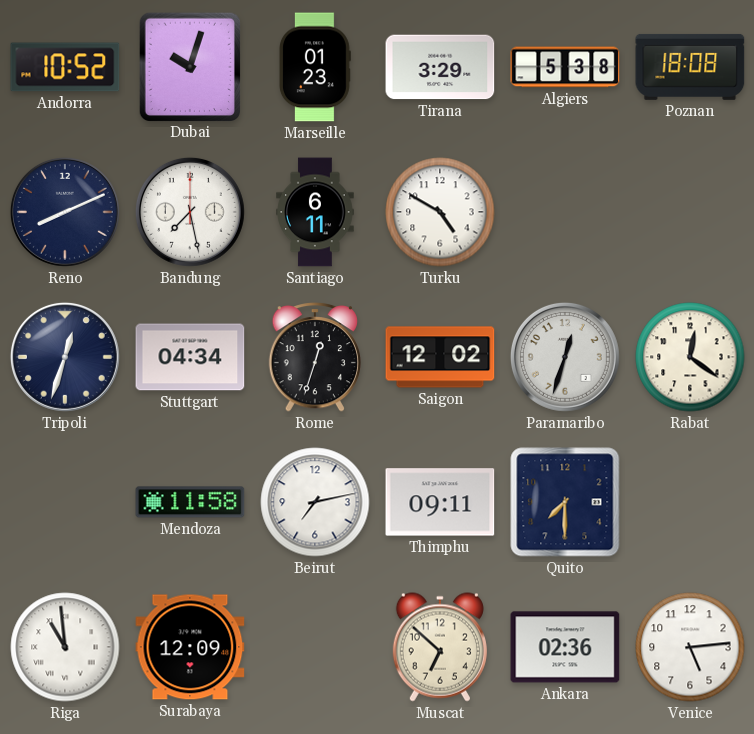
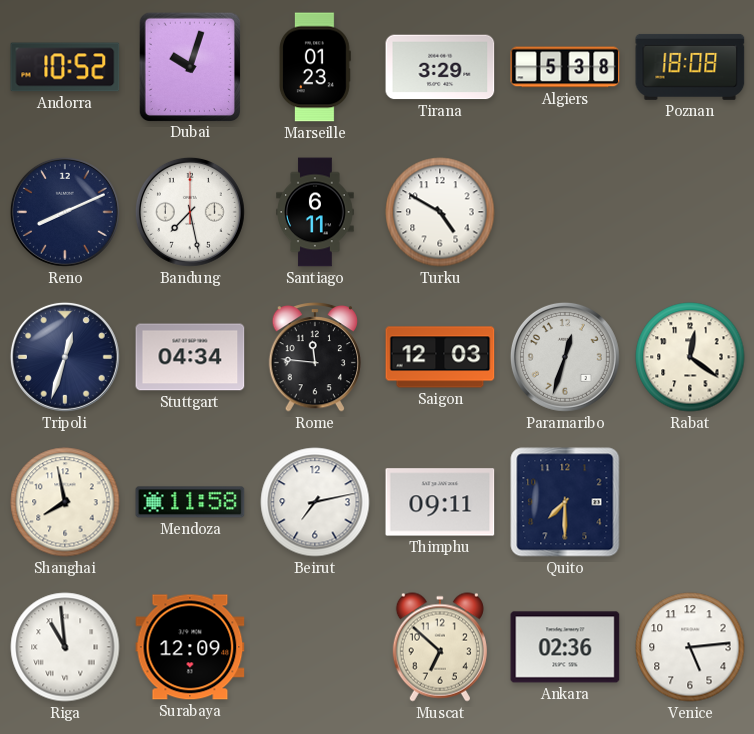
Rome: 12:33 -> 11:46
Saigon: 12:02 -> 12:03
Shanghai: none -> 7:58
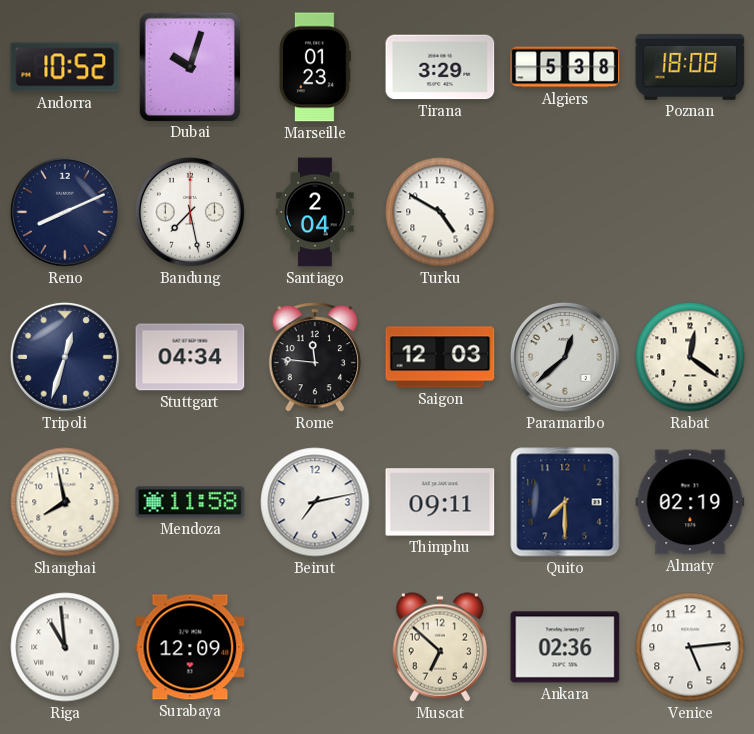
Santiago: 6:11 -> 2:04
Paramaribo: 12:33 -> 12:38
Almaty: none -> 02:19
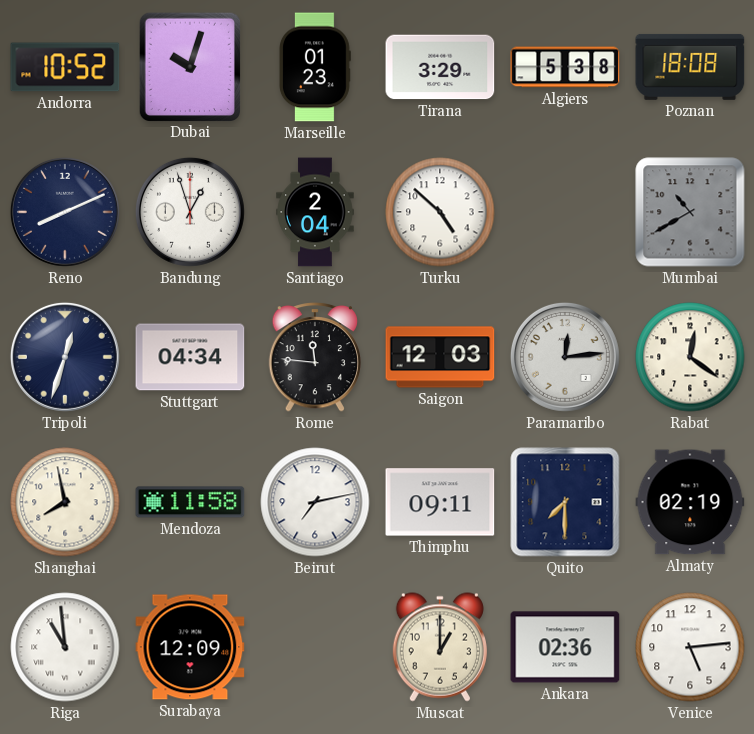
Bandung: 7:28 -> 12:57
Turku: 4:50 -> 4:52
Mumbai: none -> 10:40
Paramaribo: 12:38 -> 12:14
Muscat: 6:52 -> 1:00
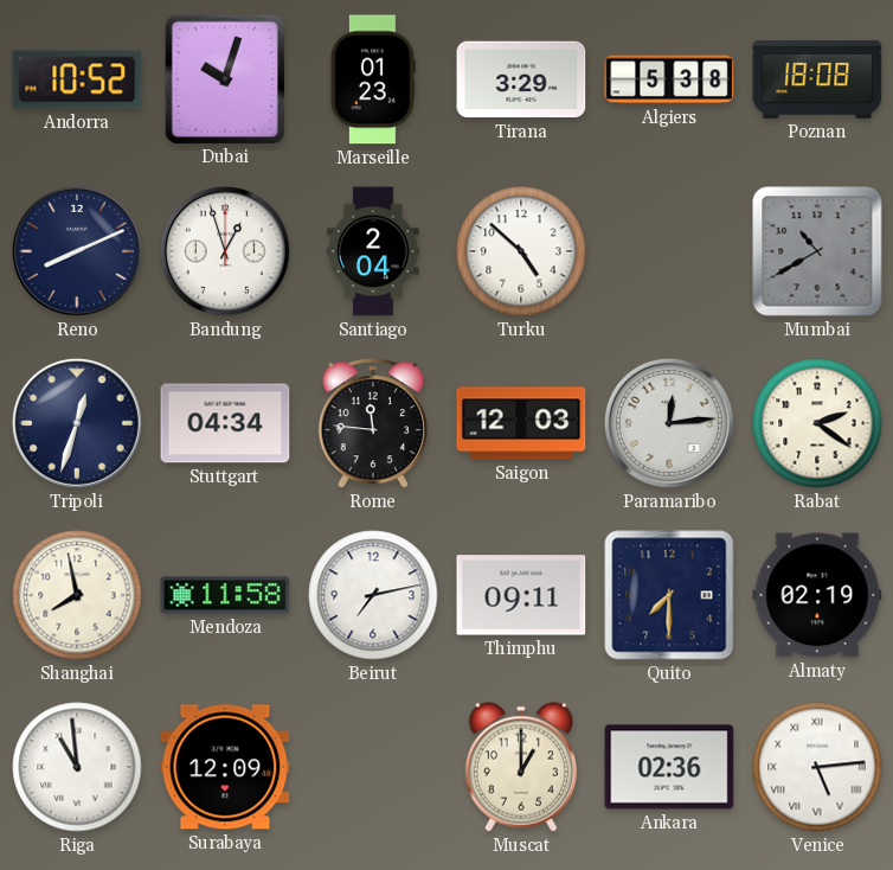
Rabat: 12:21 -> 2:21
Venice numerals: Arabic -> Roman
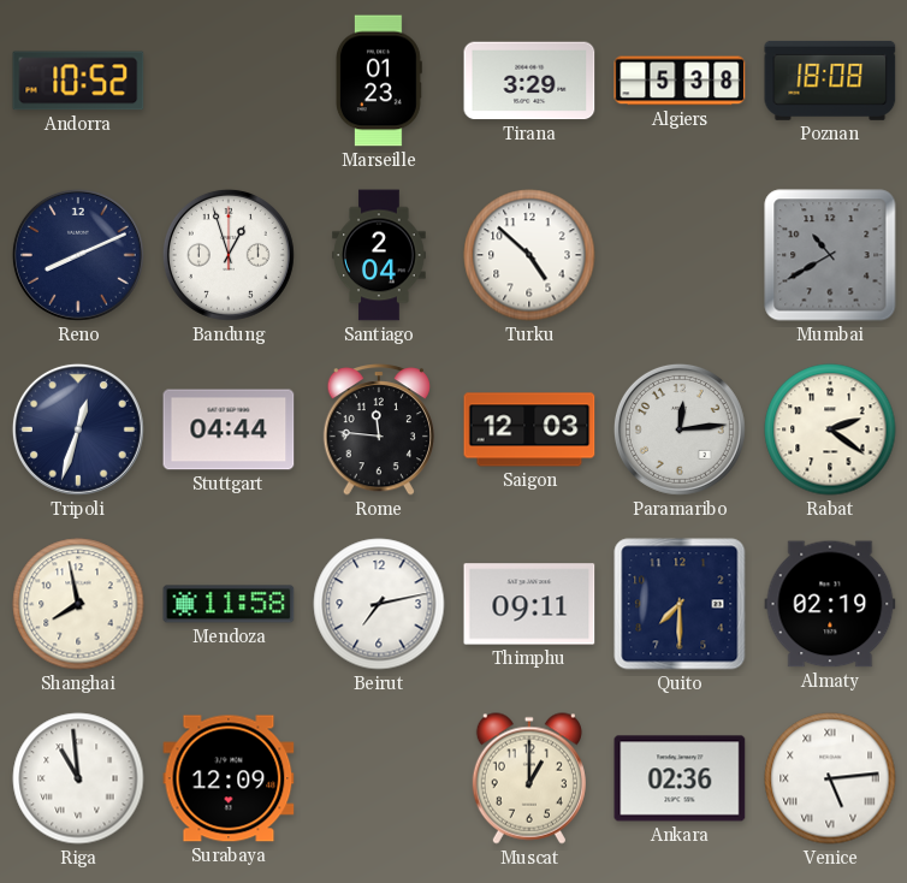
Dubai: 10:03 -> none
Stuttgart: 04:34 -> 04:44
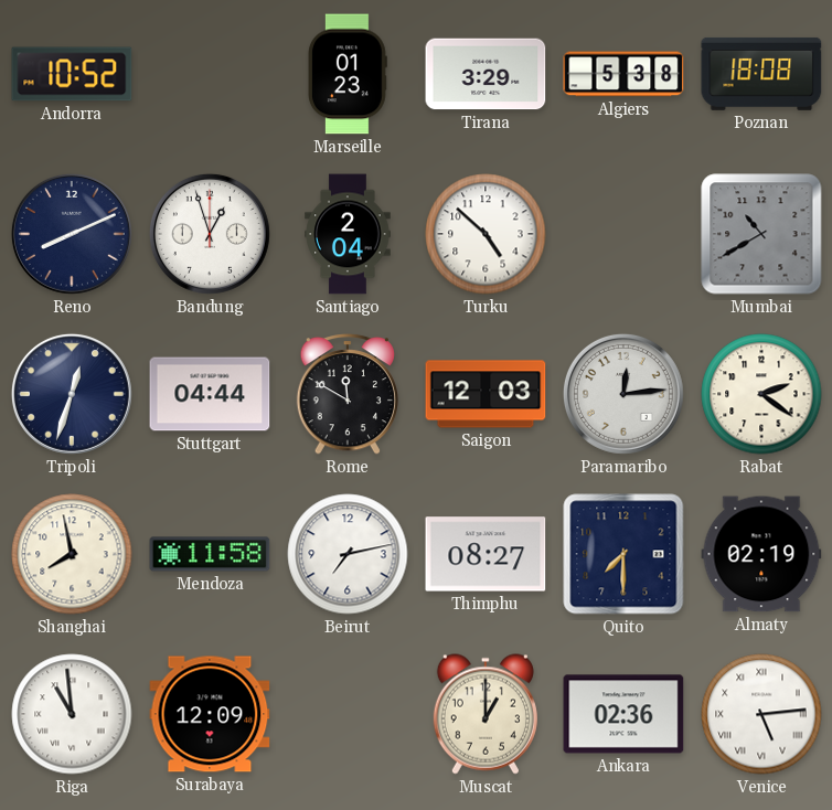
Rome: 11:46 -> 11:50
Thimphu: 09:11 -> 08:27
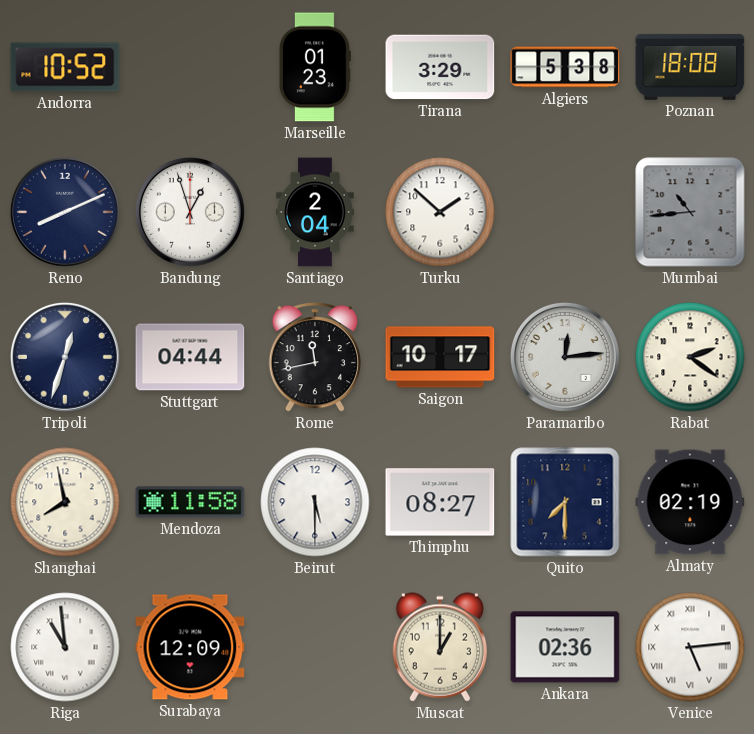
Turku: 4:52 -> 1:52
Mumbai: 10:40 -> 10:44
Rome: 11:50 -> 11:43
Saigon: 12:03 -> 10:17
Beirut: 7:13 -> 5:30
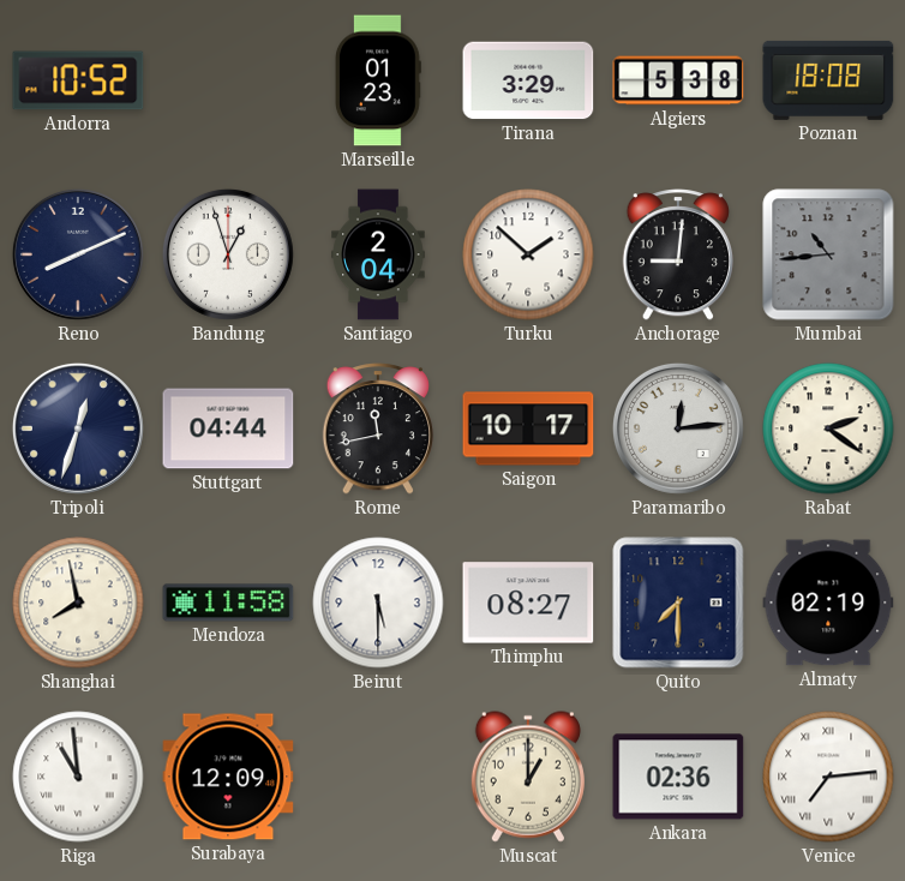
Anchorage: none -> 9:01
Venice: 5:14 -> 7:14
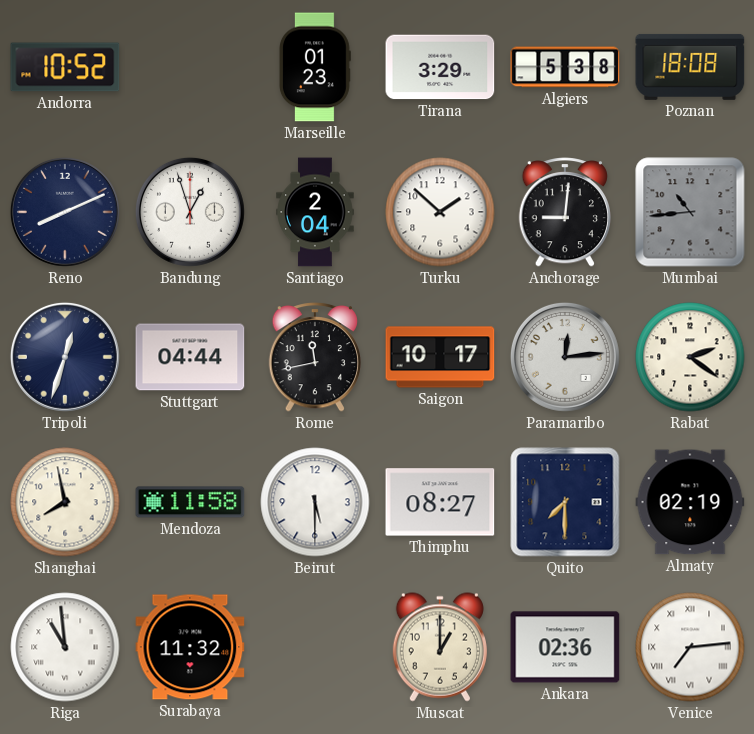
Surabaya: 12:09 -> 11:32
